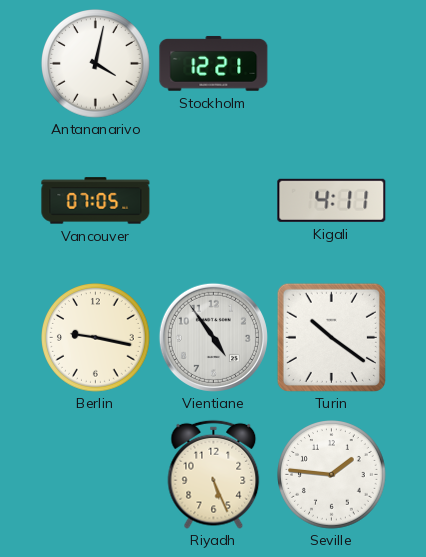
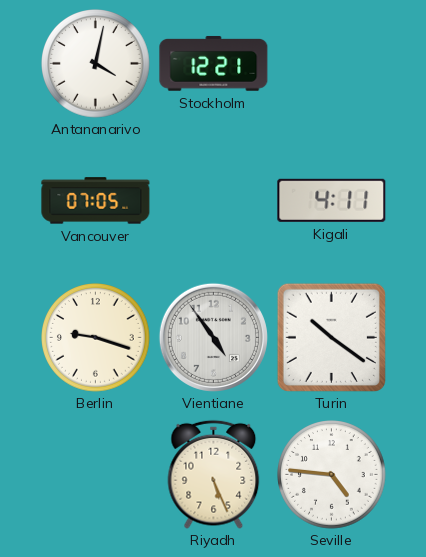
Berlin: 9:17 -> 9:18
Seville: 1:46 -> 4:46
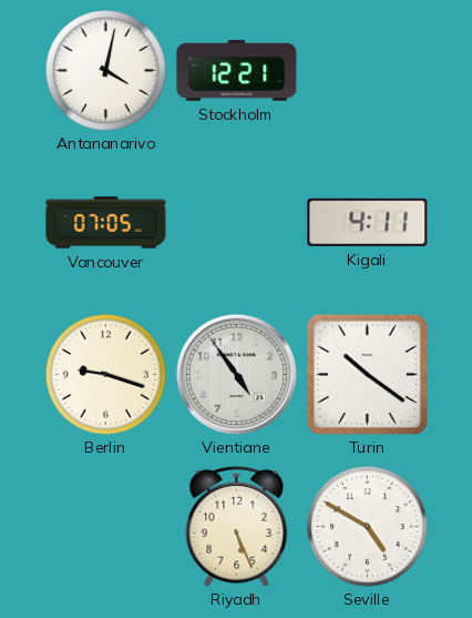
Seville: 4:46 -> 4:50
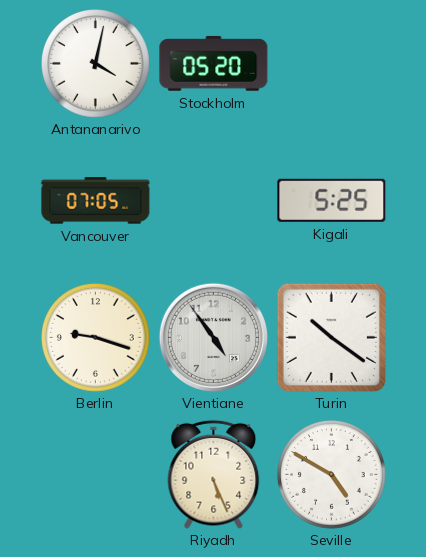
Stockholm: 12:21 -> 05:20
Kigali: 4:11 -> 5:25
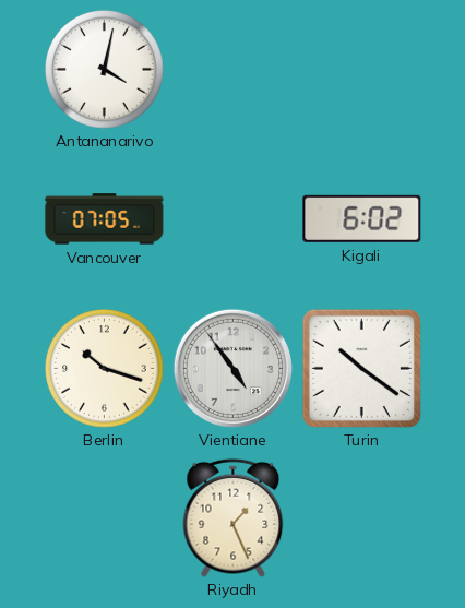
Stockholm: 05:20 -> none
Kigali: 5:25 -> 6:02
Berlin: 9:18 -> 10:18
Riyadh: 5:26 -> 1:26
Seville: 4:50 -> none
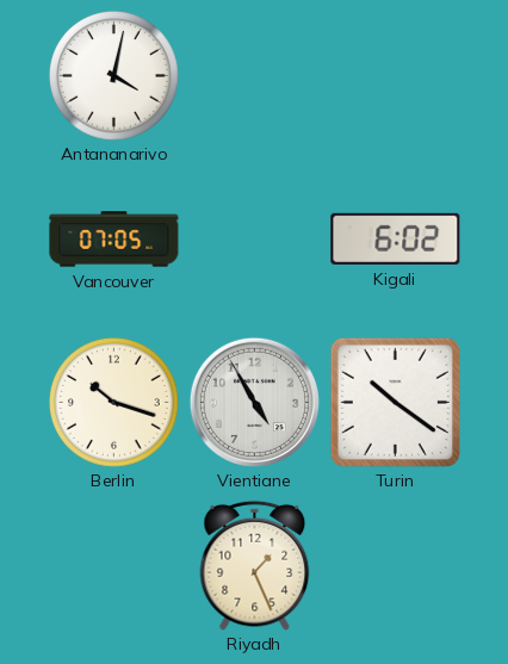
Vientiane: 4:54 -> 4:55
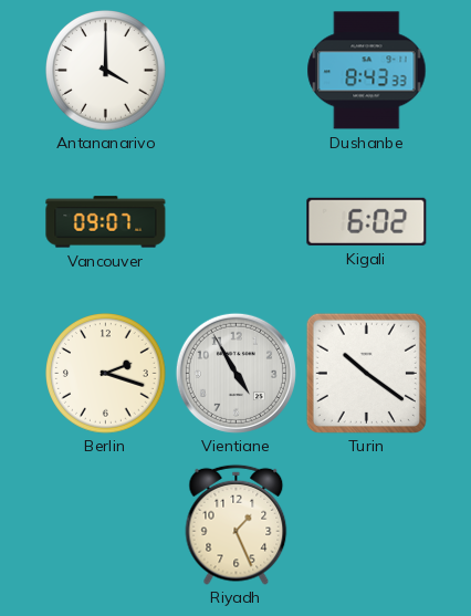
Antananarivo: 4:02 -> 4:00
Dushanbe: none -> 8:43
Vancouver: 07:05 -> 09:07
Berlin: 10:18 -> 2:18
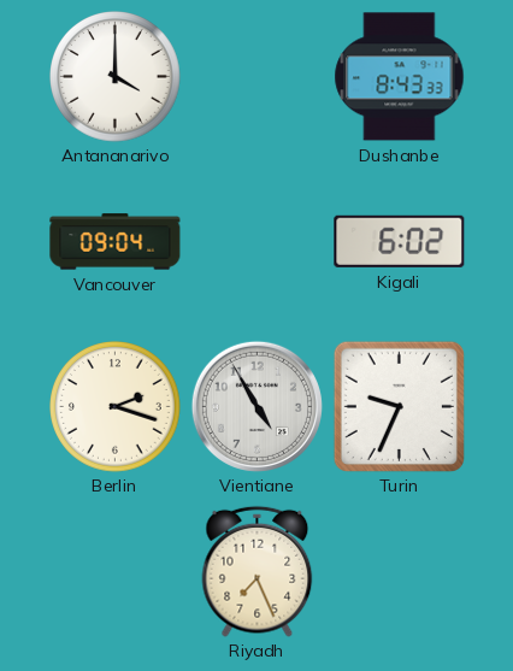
Vancouver: 09:07 -> 09:04
Turin: 10:21 -> 9:34
Riyadh: 1:26 -> 7:26
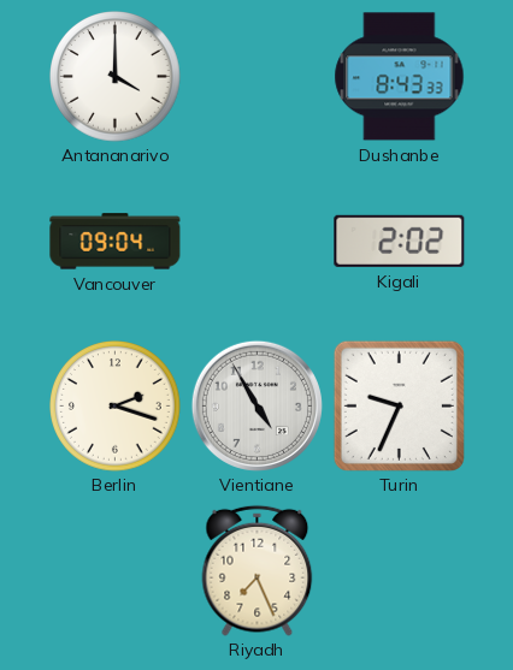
Kigali: 6:02 -> 2:02
